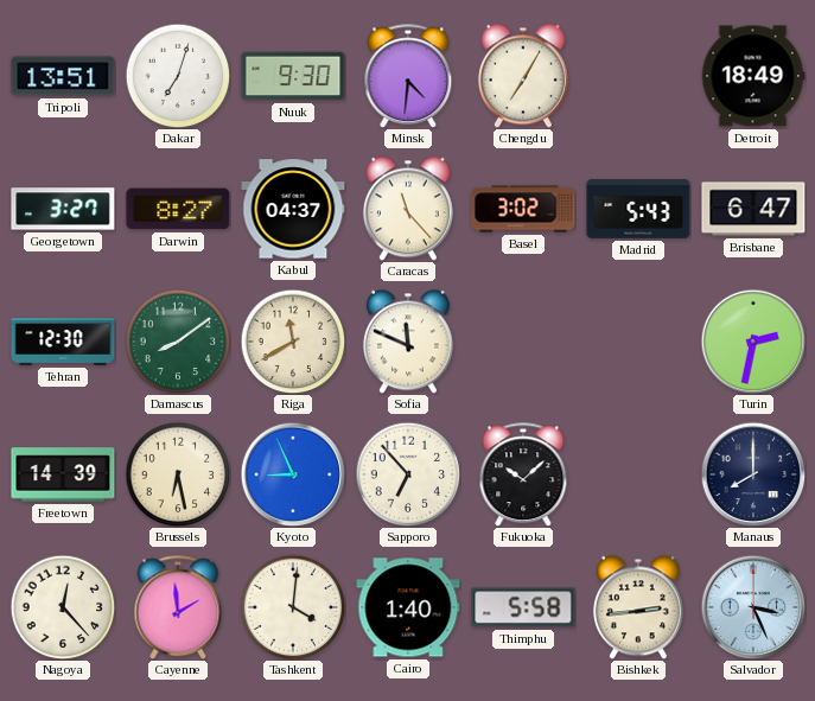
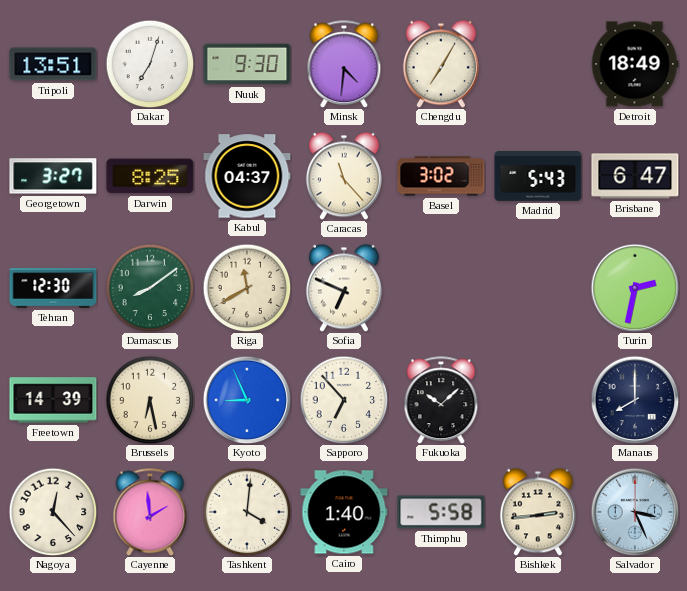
Darwin: 8:27 -> 8:25
Sofia: 11:49 -> 6:49
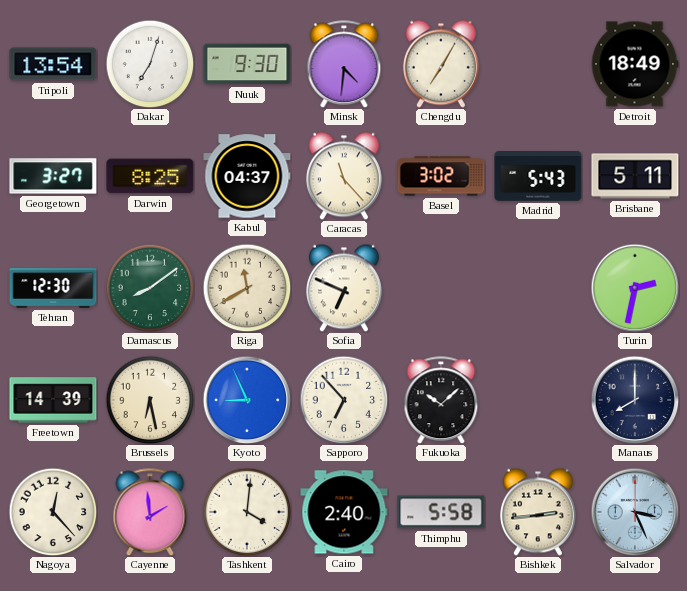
Tripoli: 13:51 -> 13:54
Brisbane: 6:47 -> 5:11
Cairo: 1:40 -> 2:40
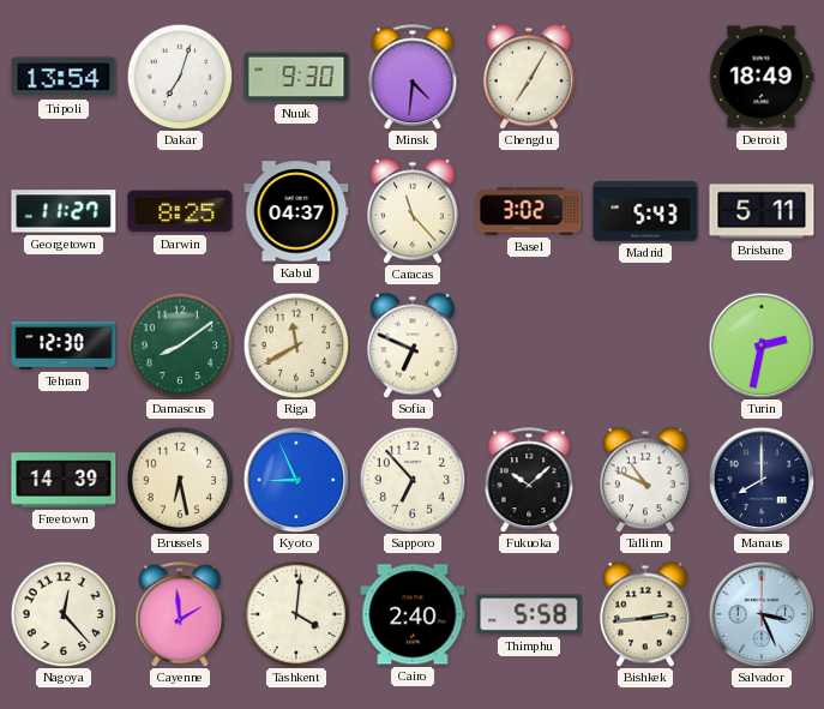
Georgetown: 3:27 -> 11:27
Tallinn: none -> 10:49
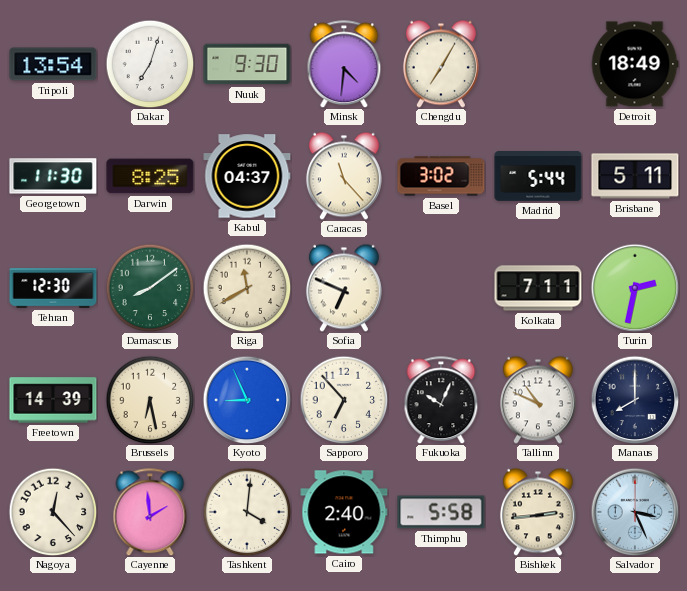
Georgetown: 11:27 -> 11:30
Madrid: 5:43 -> 5:44
Kolkata: none -> 7:11
Fukuoka: 10:08 -> 10:04
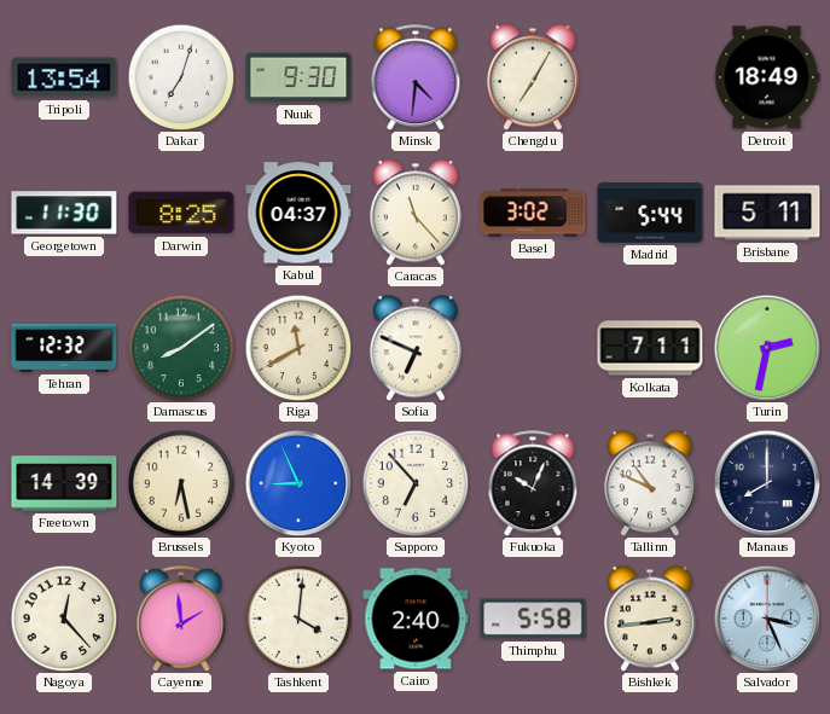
Tehran: 12:30 -> 12:32
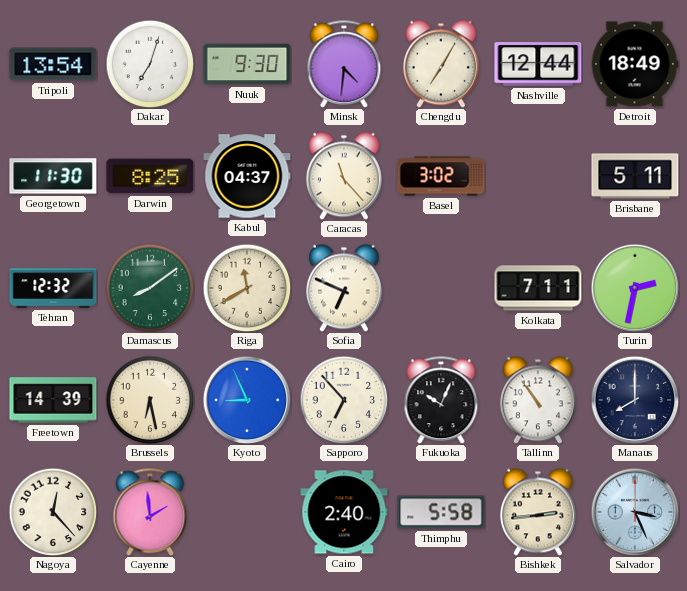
Nashville: none -> 12:44
Madrid: 5:44 -> none
Tallinn: 10:49 -> 10:54
Tashkent: 4:01 -> none
